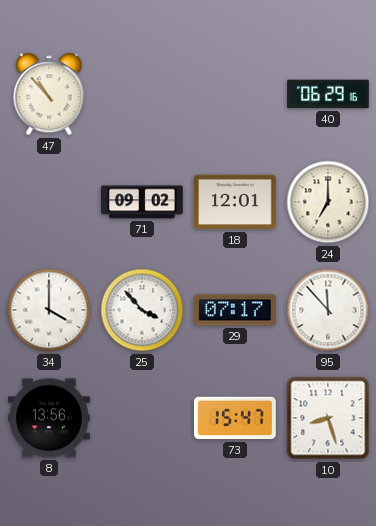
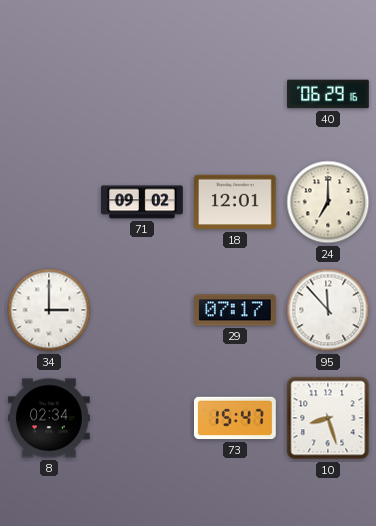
47: 10:53 -> none
34: 4:00 -> 3:00
25: 3:53 -> none
8: 13:56 -> 02:34
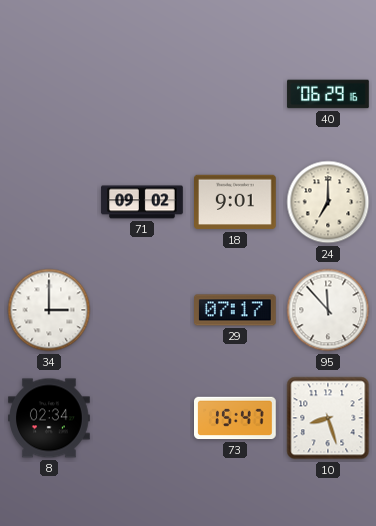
18: 12:01 -> 9:01
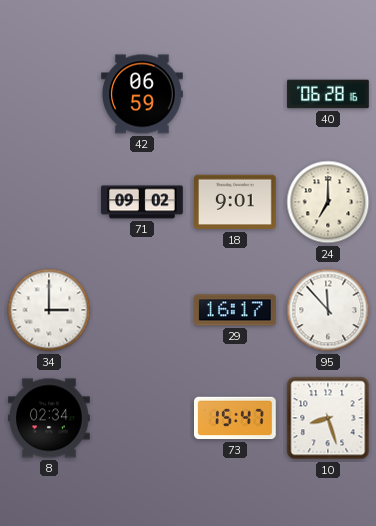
42: none -> 06:59
40: 06:29 -> 06:28
29: 07:17 -> 16:17
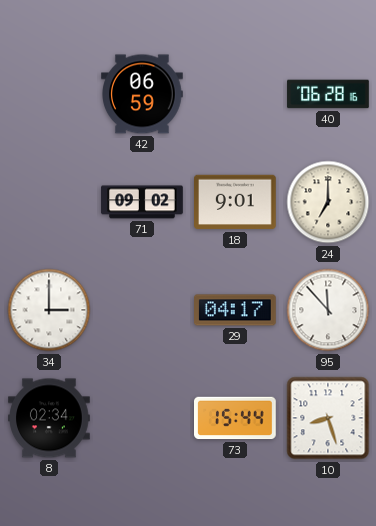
29: 16:17 -> 04:17
73: 15:47 -> 15:44
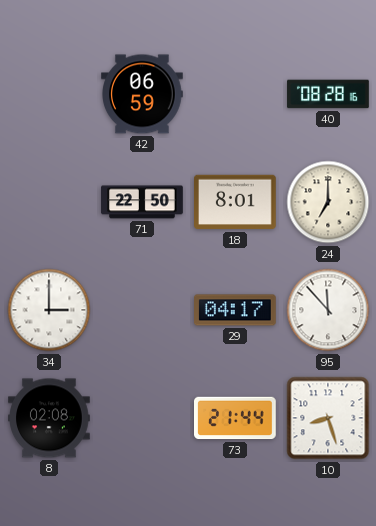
40: 06:28 -> 08:28
71: 09:02 -> 22:50
18: 9:01 -> 8:01
8: 02:34 -> 02:08
73: 15:44 -> 21:44
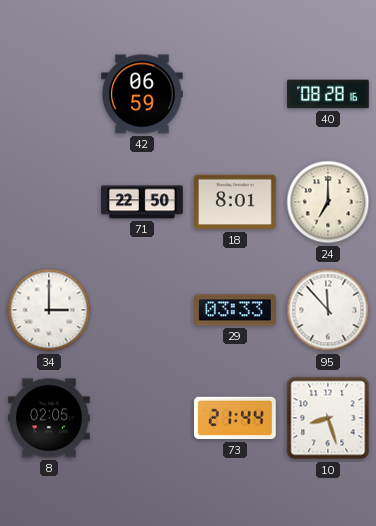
29: 04:17 -> 03:33
8: 02:08 -> 02:05
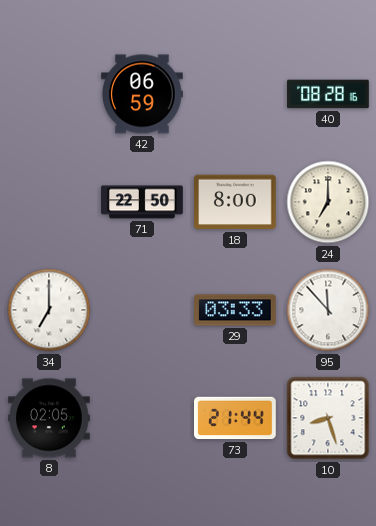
18: 8:01 -> 8:00
34: 3:00 -> 7:00
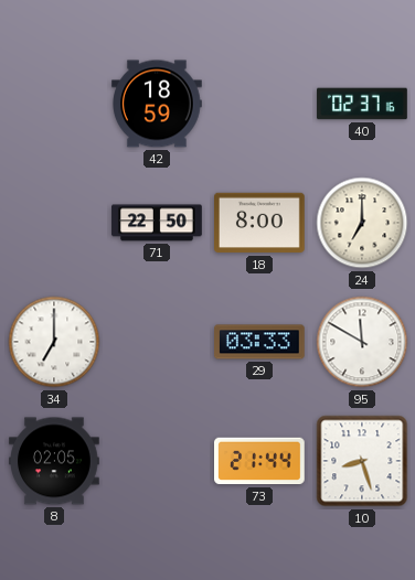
42: 06:59 -> 18:59
40: 08:28 -> 02:37
95: 11:53 -> 11:50
